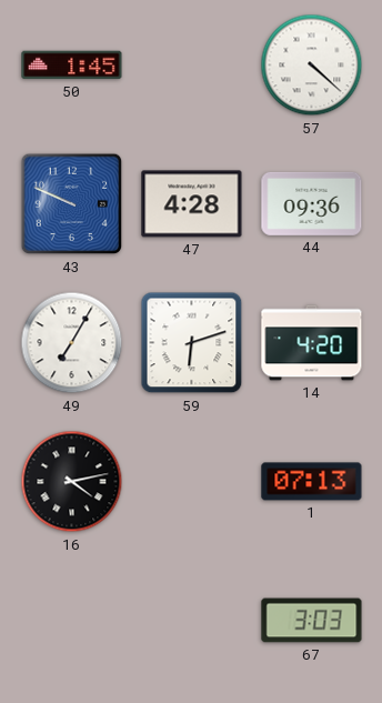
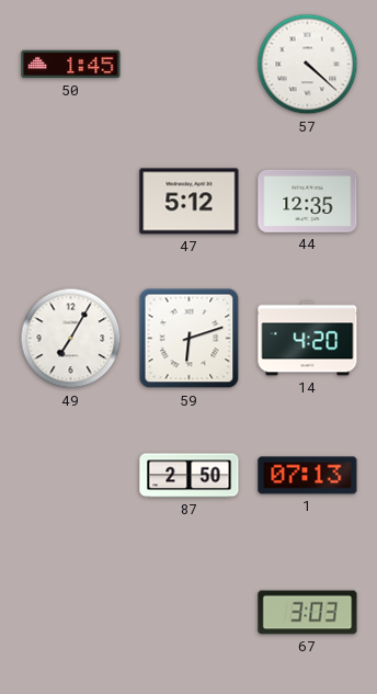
43: 9:49 -> none
47: 4:28 -> 5:12
44: 09:36 -> 12:35
16: 4:13 -> none
87: none -> 2:50
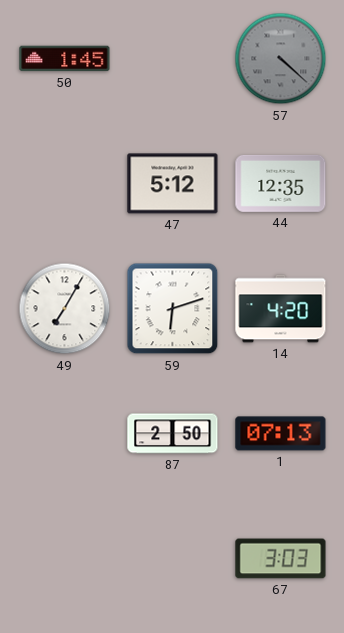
57 dial: white -> grey
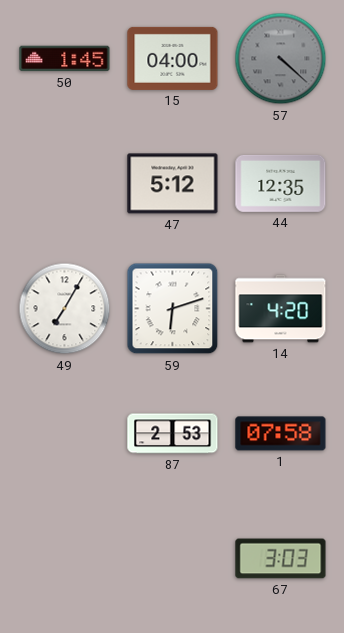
15: none -> 04:00
87: 2:50 -> 2:53
1: 07:13 -> 07:58
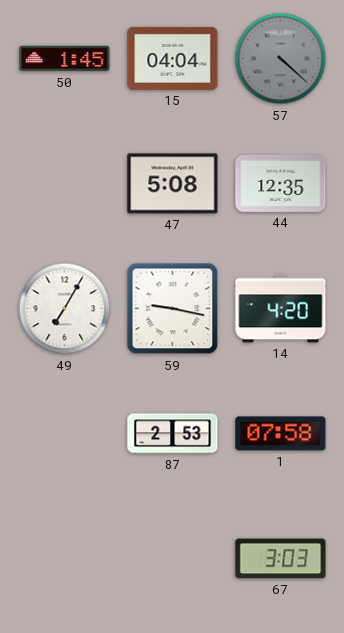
15: 04:00 -> 04:04
47: 5:12 -> 5:08
59: 6:12 -> 9:17
